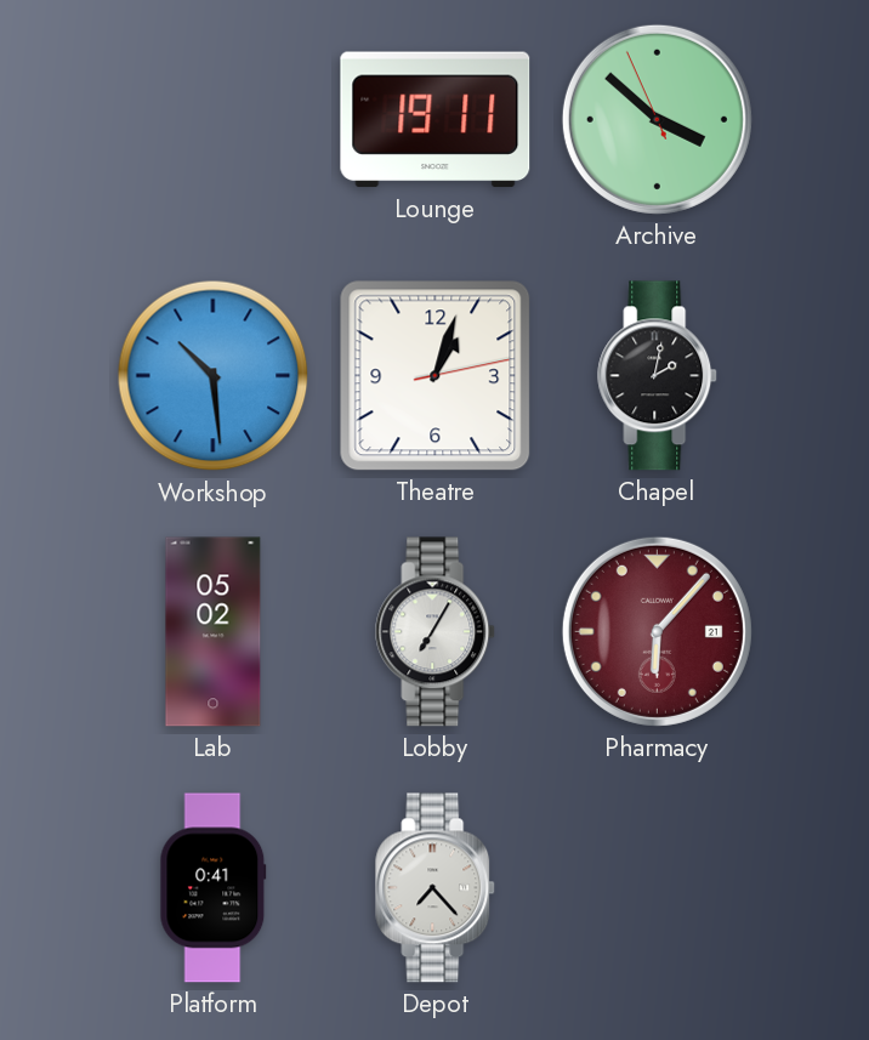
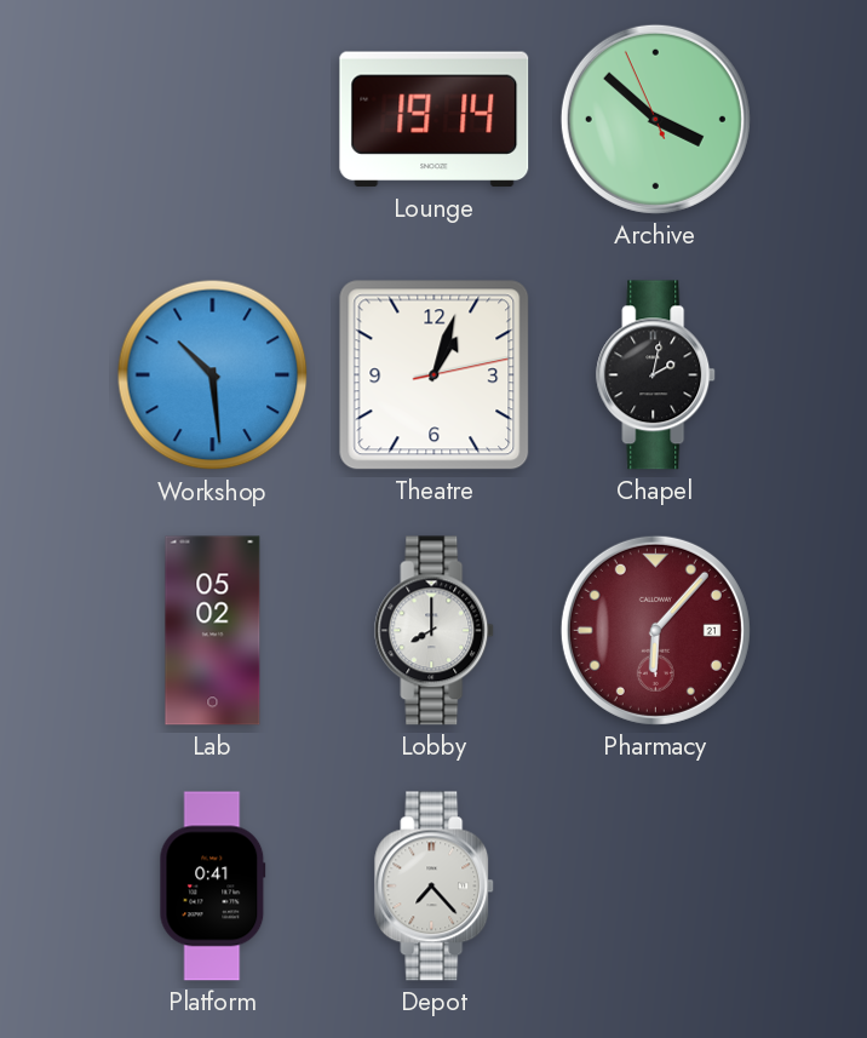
Lounge: 19:11 -> 19:14
Lobby: 7:05 -> 8:00
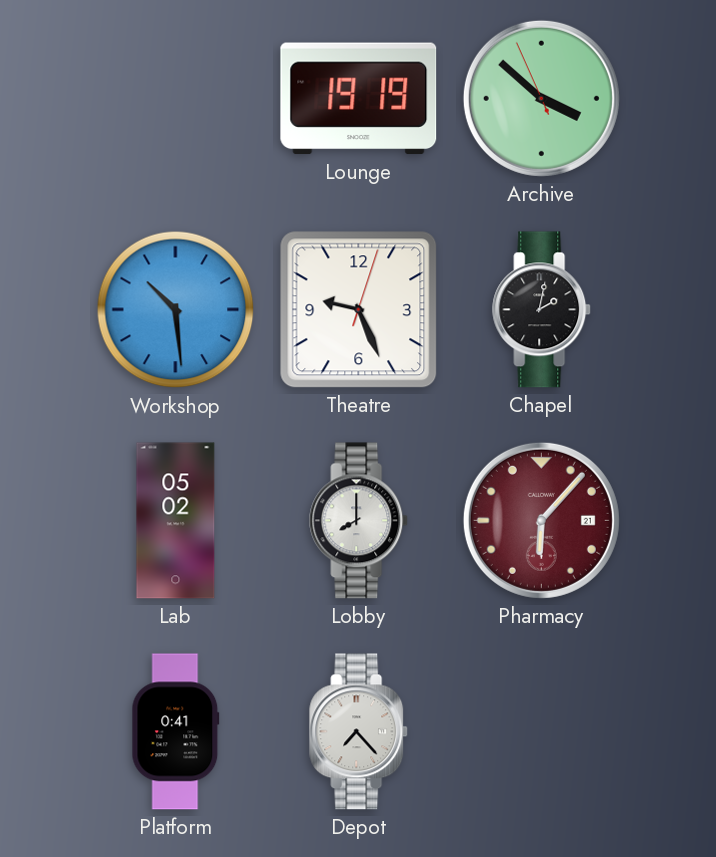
Lounge: 19:14 -> 19:19
Theatre: 1:03 -> 9:26
